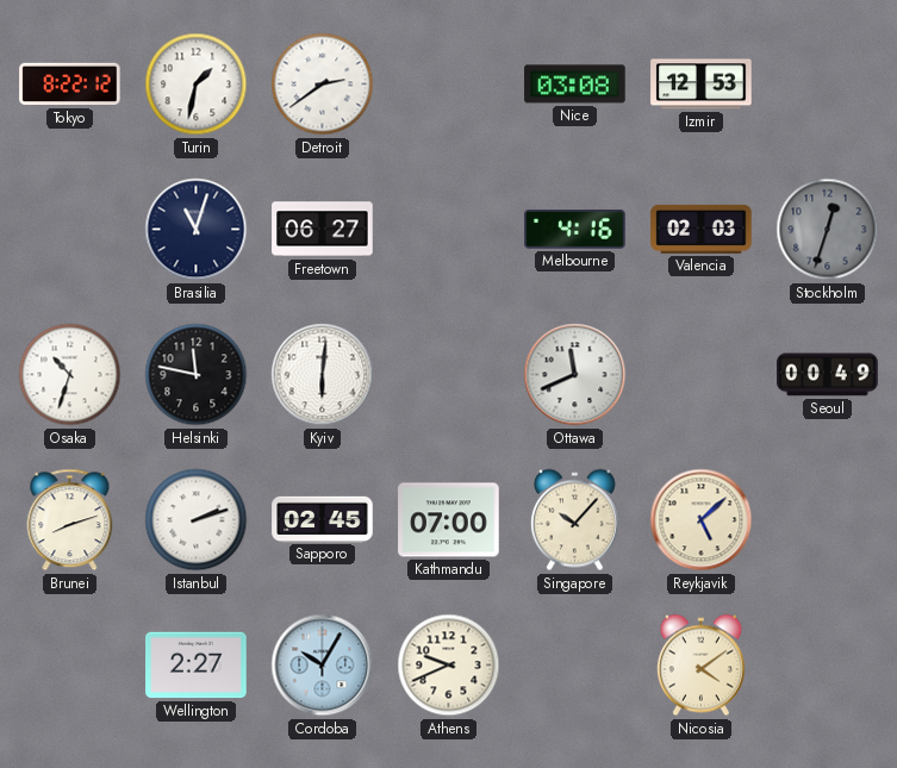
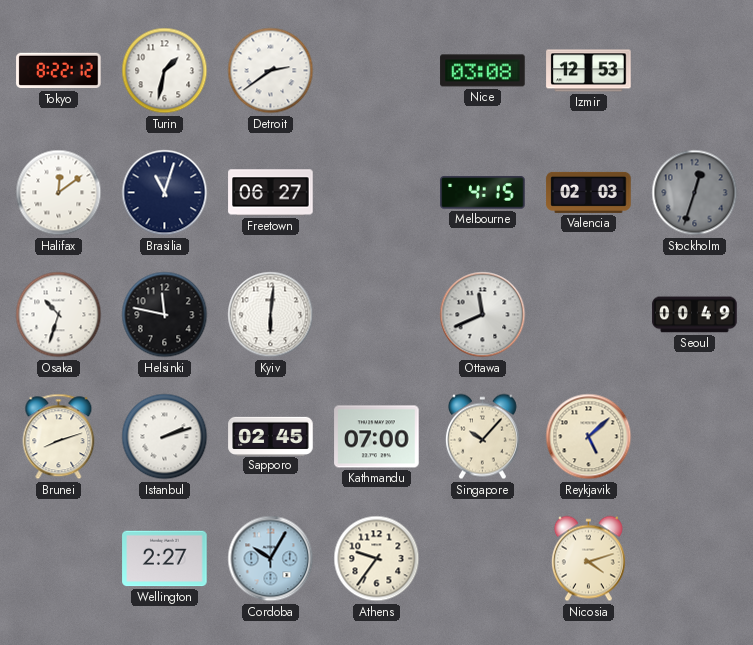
Halifax: none -> 12:09
Melbourne: 4:16 -> 4:15
Athens: 9:41 -> 9:36
Nicosia: 4:09 -> 4:12
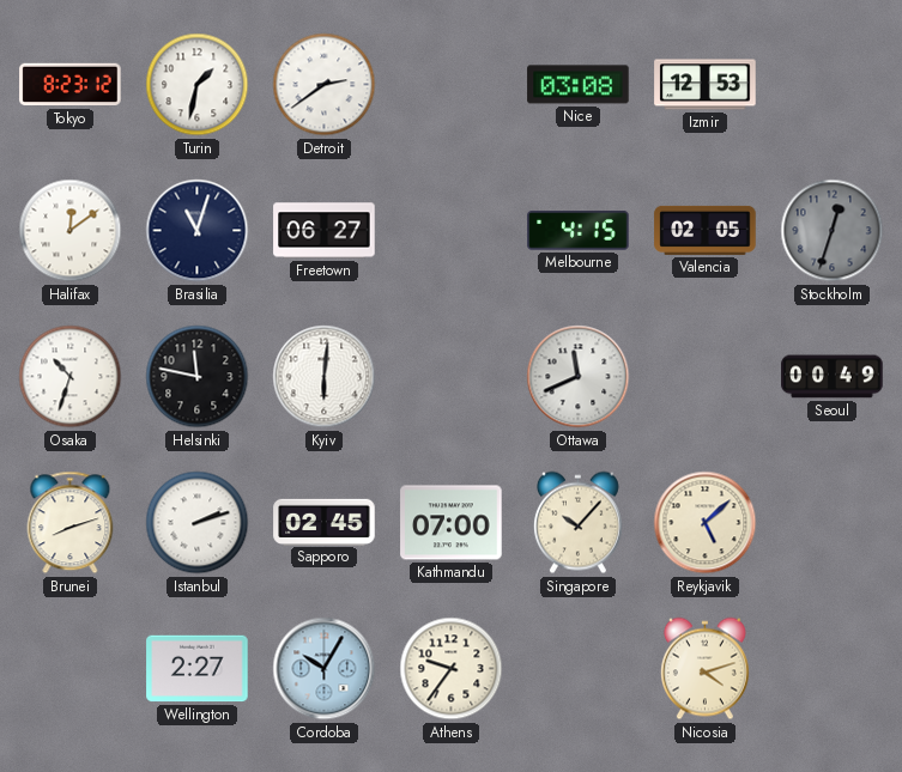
Tokyo: 8:22 -> 8:23
Valencia: 02:03 -> 02:05
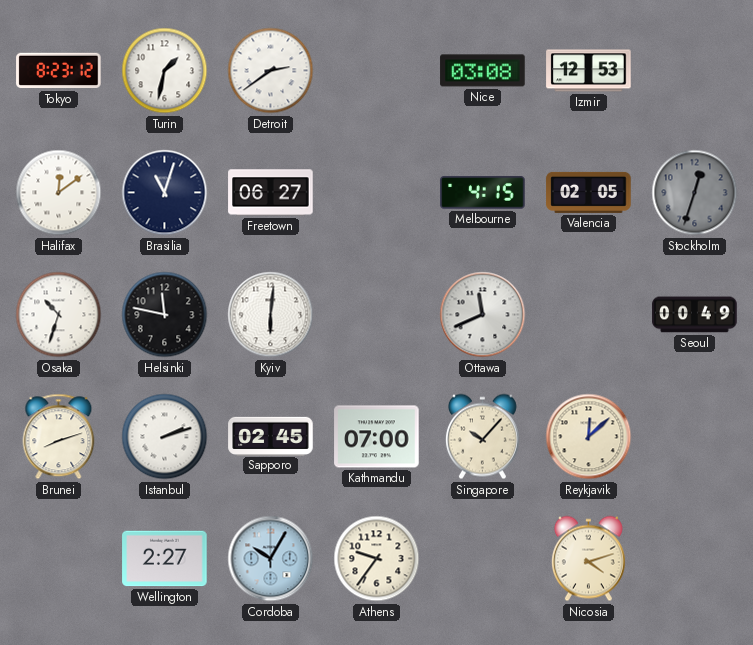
Reykjavik: 5:08 -> 12:08
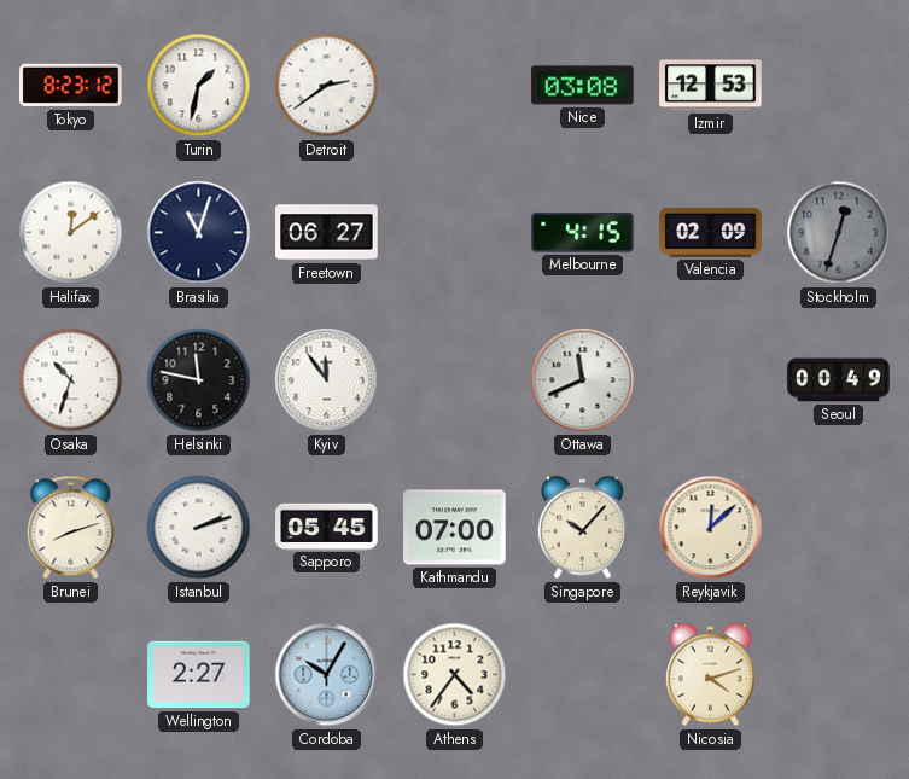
Valencia: 02:05 -> 02:09
Kyiv: 6:01 -> 11:54
Sapporo: 02:45 -> 05:45
Athens: 9:36 -> 4:36
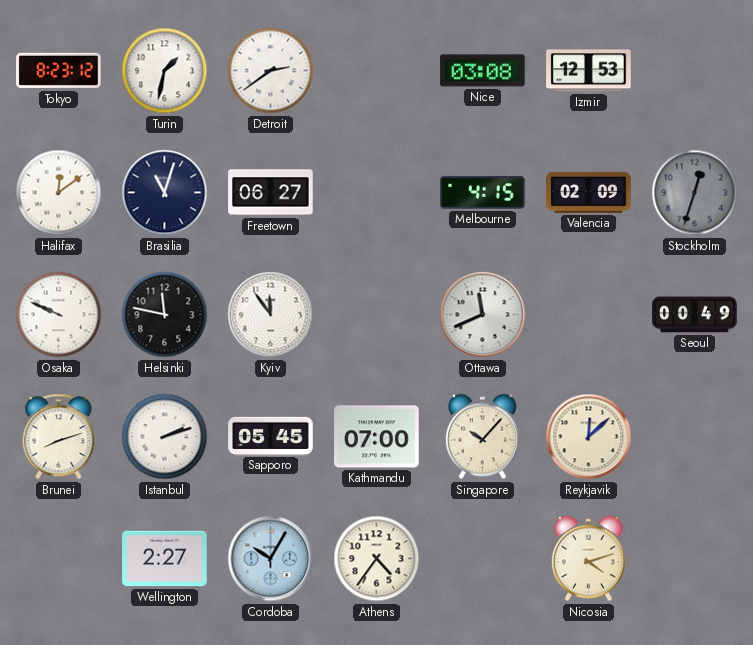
Osaka: 10:33 -> 9:49
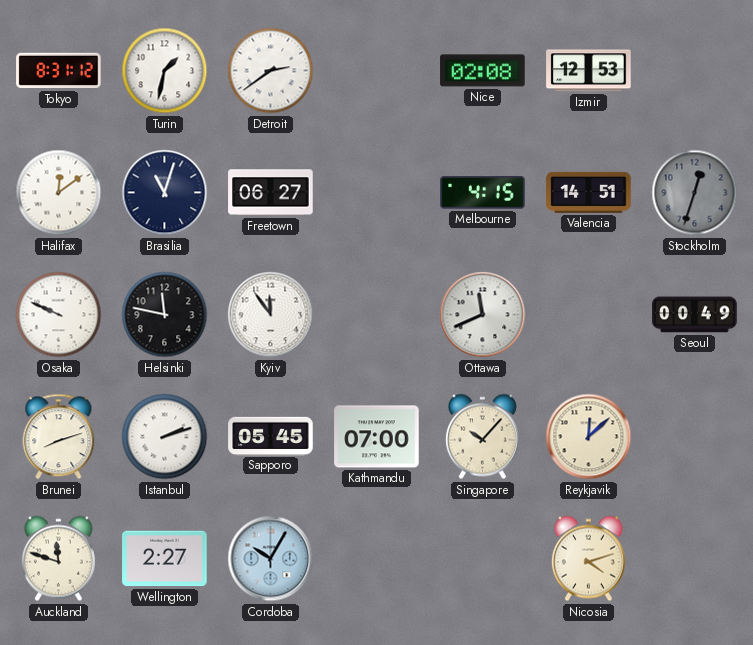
Tokyo: 8:23 -> 8:31
Nice: 03:08 -> 02:08
Valencia: 02:09 -> 14:51
Auckland: none -> 11:48
Athens: 4:36 -> none
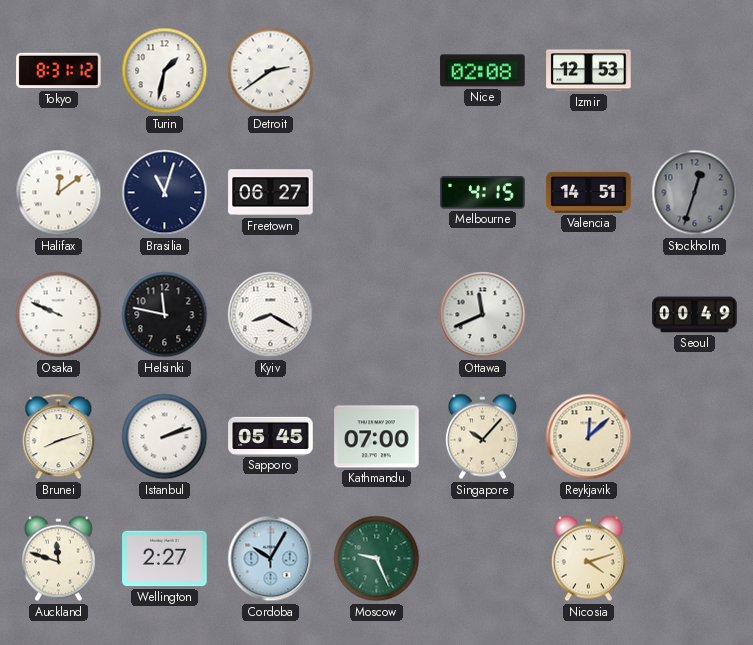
Kyiv: 11:54 -> 8:20
Moscow: none -> 9:26
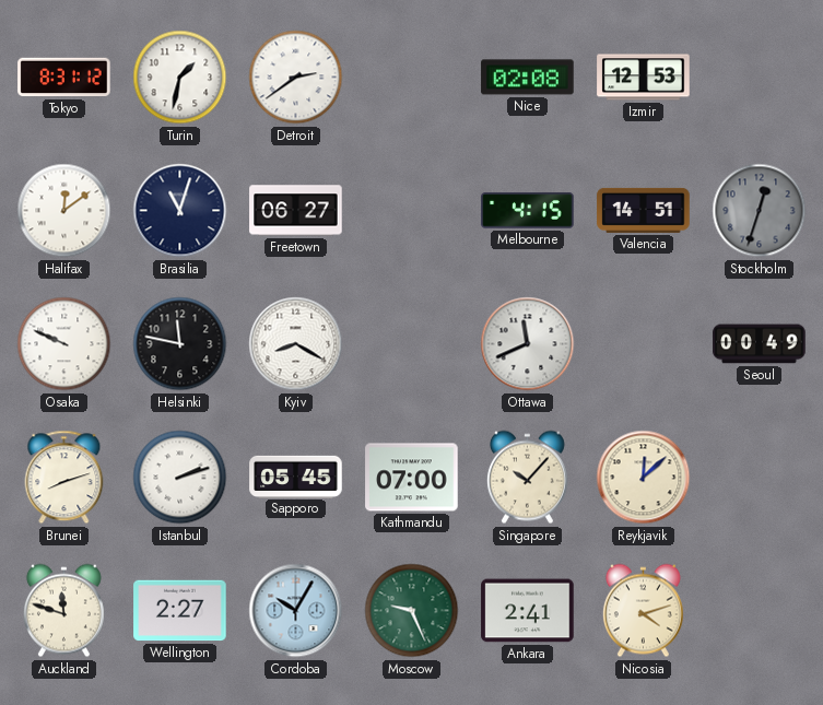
Ankara: none -> 2:41
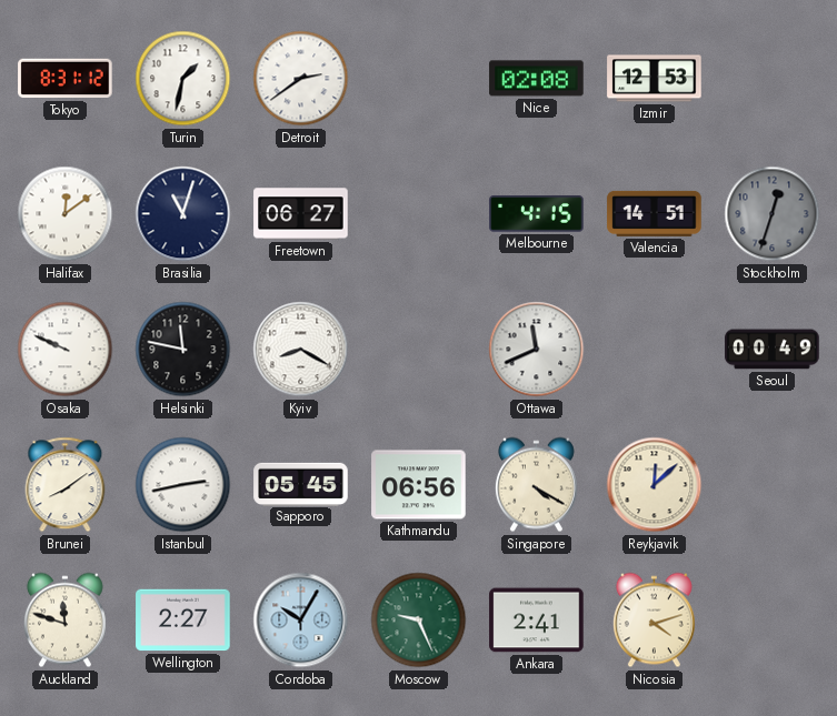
Brunei: 8:12 -> 8:09
Istanbul: 2:12 -> 2:43
Kathmandu: 07:00 -> 06:56
Singapore: 10:07 -> 4:20
